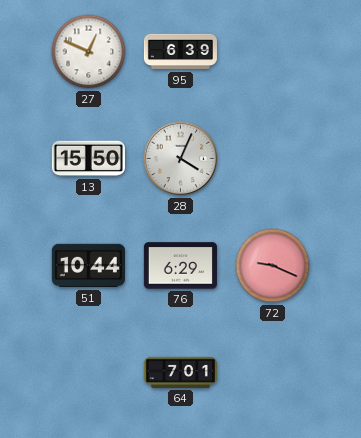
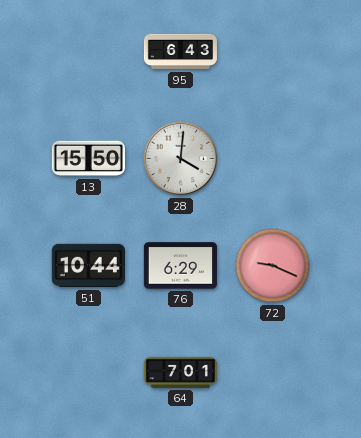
27: 12:49 -> none
95: 6:39 -> 6:43
28: 4:04 -> 4:01
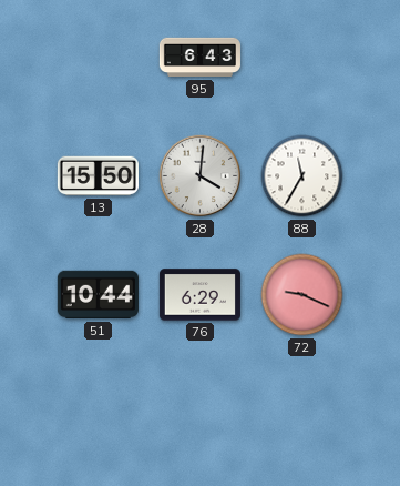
88: none -> 11:35
64: 7:01 -> none
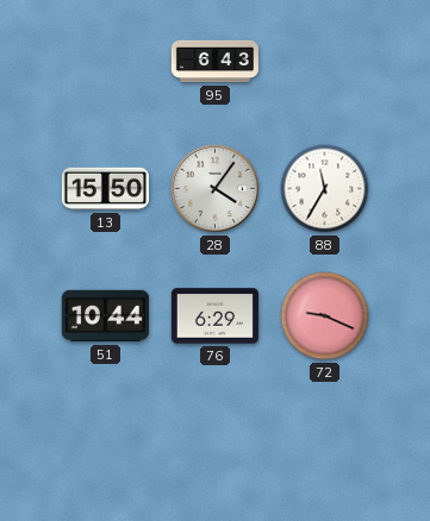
28: 4:01 -> 4:06
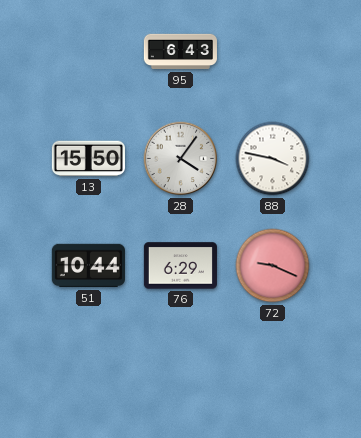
88: 11:35 -> 3:47
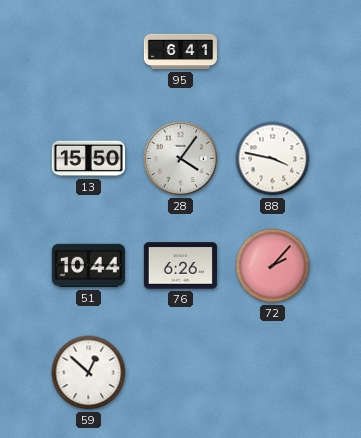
95: 6:43 -> 6:41
76: 6:29 -> 6:26
72: 9:19 -> 2:07
59: none -> 12:52
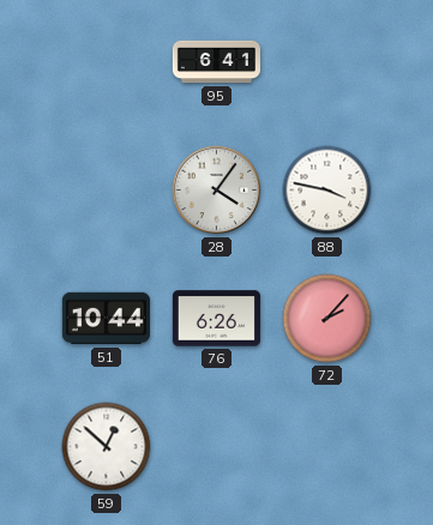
13: 15:50 -> none
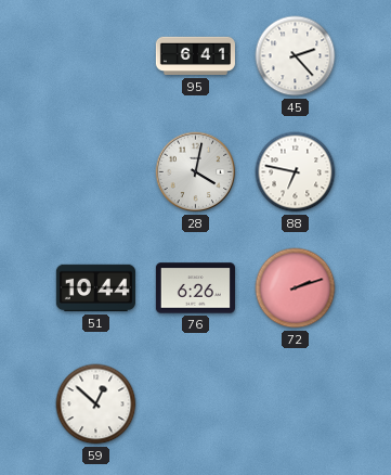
45: none -> 2:23
28: 4:06 -> 4:02
88: 3:47 -> 6:47
72: 2:07 -> 2:12
